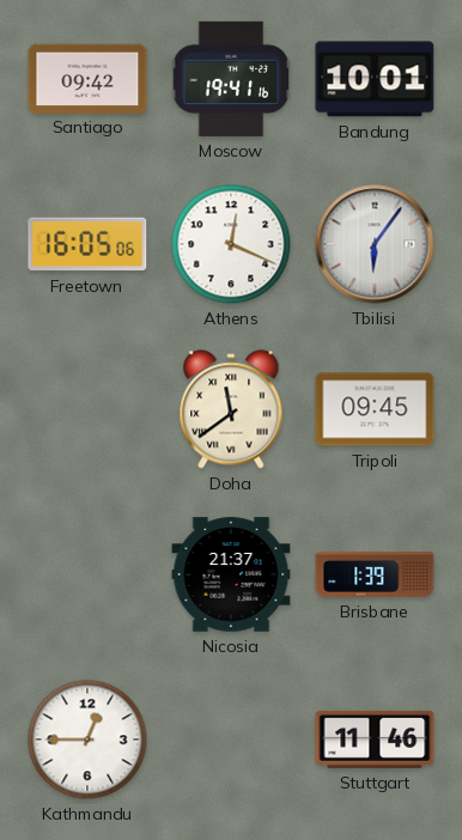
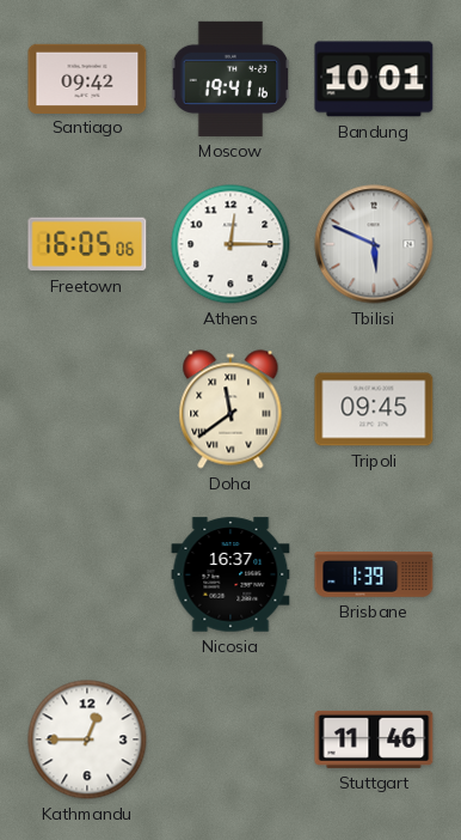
Athens: 12:19 -> 12:15
Tbilisi: 6:06 -> 5:49
Nicosia: 21:37 -> 16:37
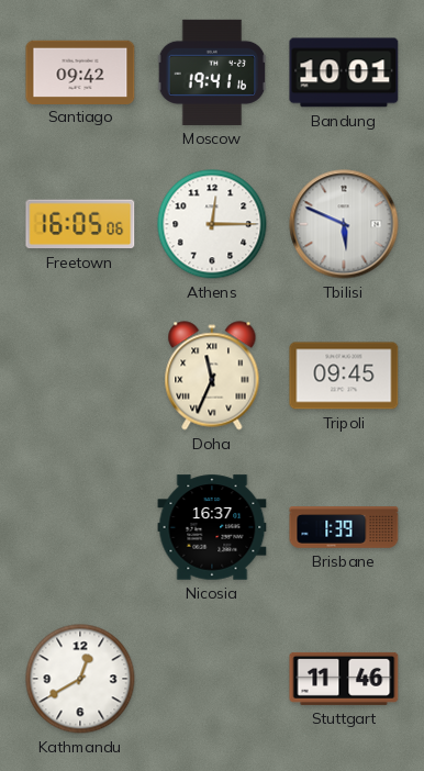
Doha: 11:39 -> 11:34
Kathmandu: 12:45 -> 12:40
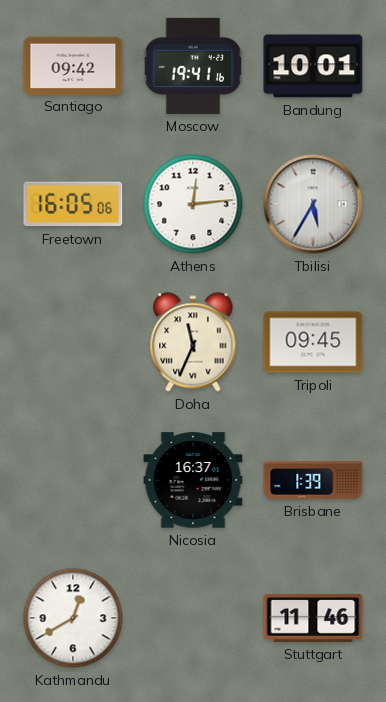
Athens: 12:15 -> 12:14
Tbilisi: 5:49 -> 5:35
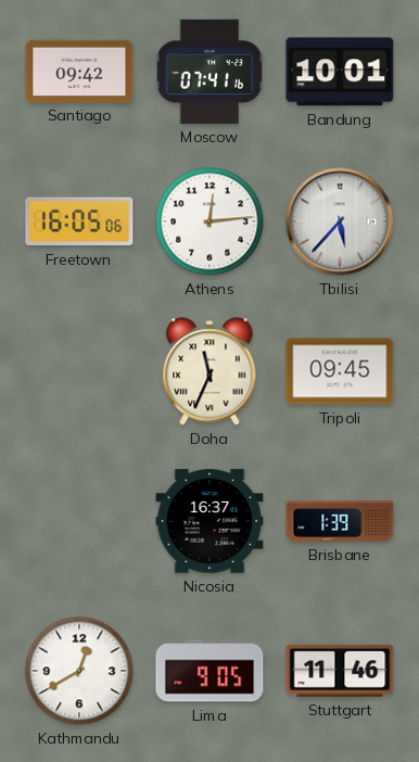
Moscow: 19:41 -> 07:41
Tbilisi: 5:35 -> 5:37
Lima: none -> 9:05
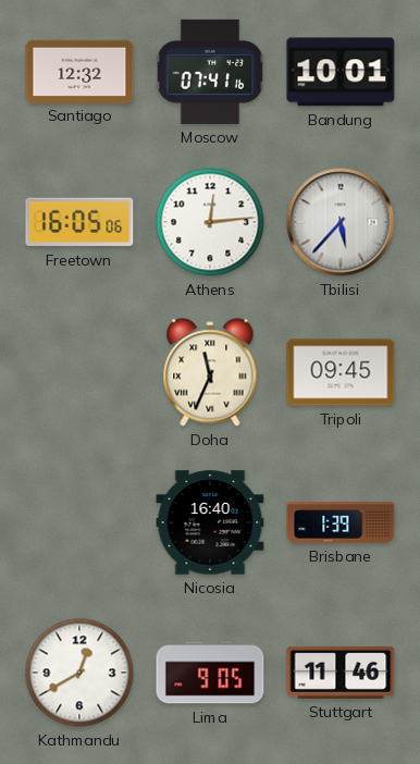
Santiago: 09:42 -> 12:32
Nicosia: 16:37 -> 16:40
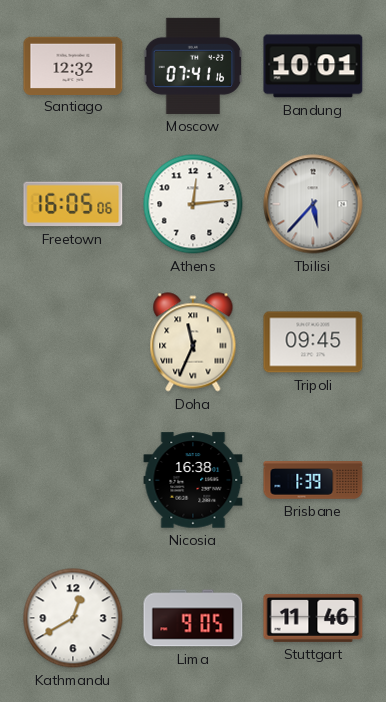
Nicosia: 16:40 -> 16:38
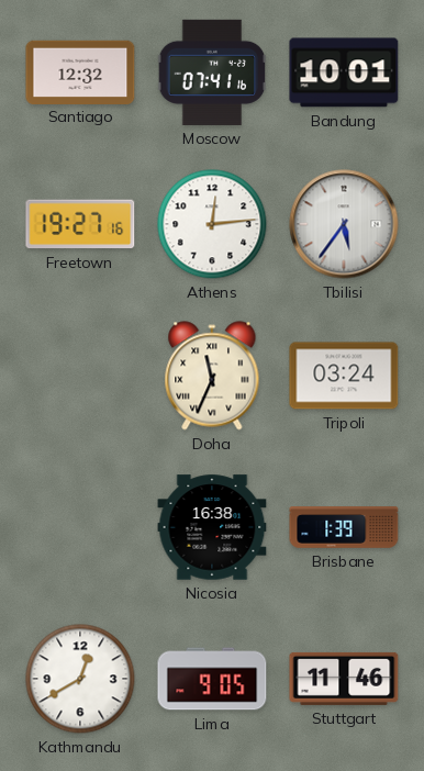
Freetown: 16:05 -> 19:27
Tbilisi: 5:37 -> 5:36
Tripoli: 09:45 -> 03:24
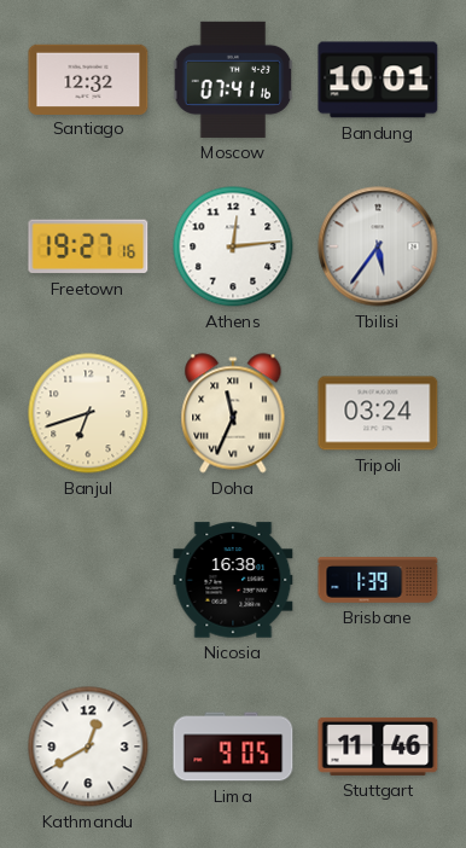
Banjul: none -> 6:42
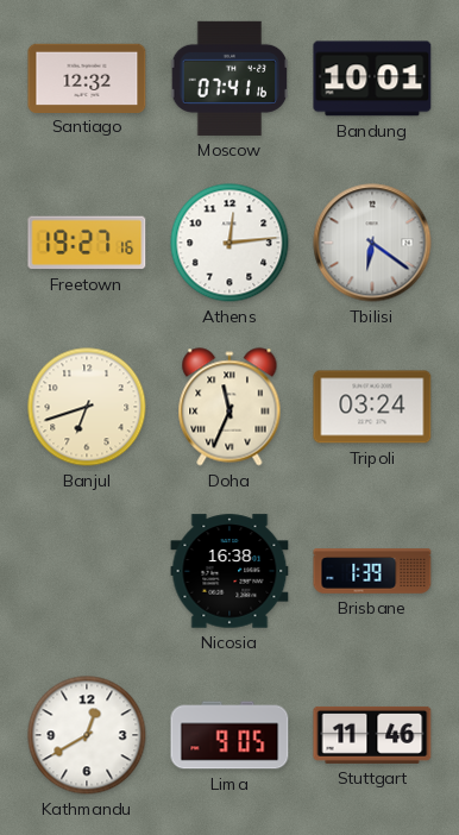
Tbilisi: 5:36 -> 6:21
